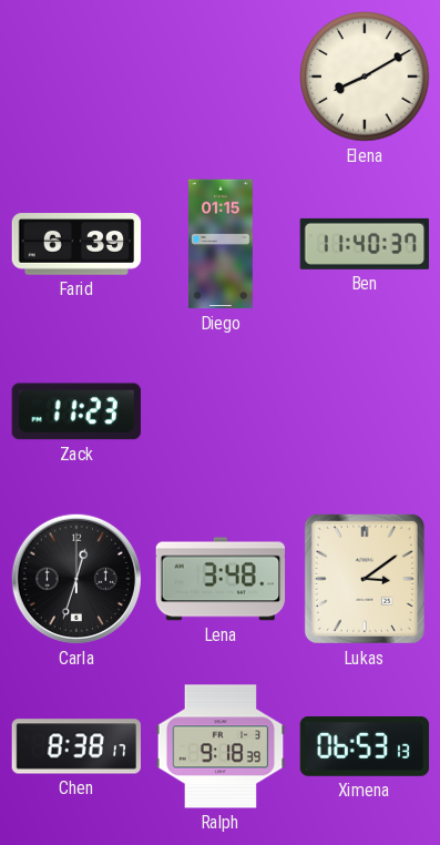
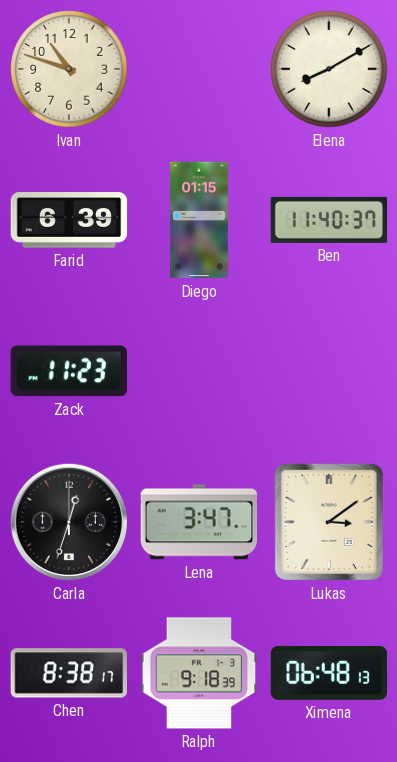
Ivan: none -> 10:48
Lena: 3:48 -> 3:47
Ximena: 06:53 -> 06:48
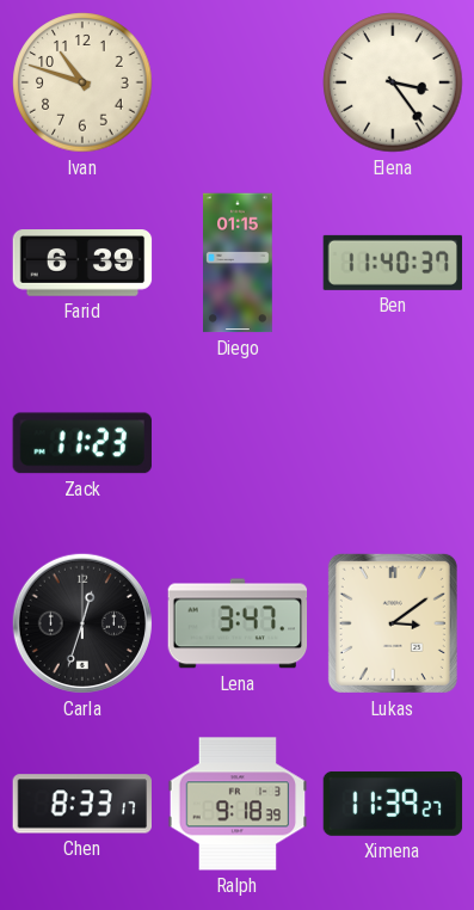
Elena: 8:10 -> 3:24
Chen: 8:38 -> 8:33
Ximena: 06:48 -> 11:39
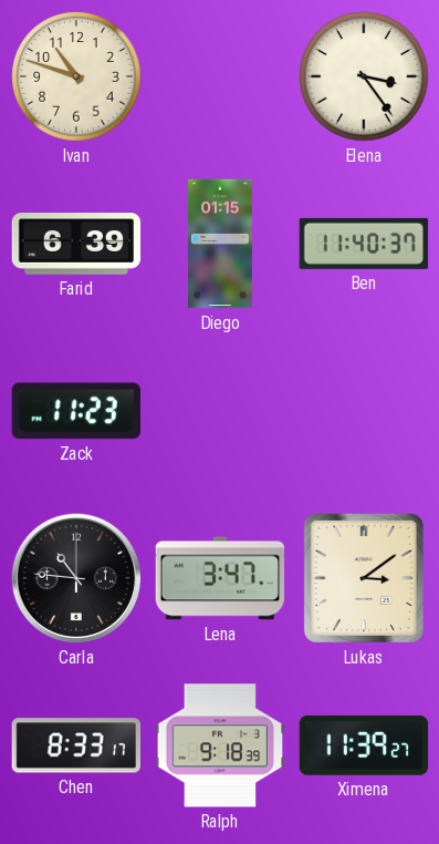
Carla: 12:33 -> 10:46
